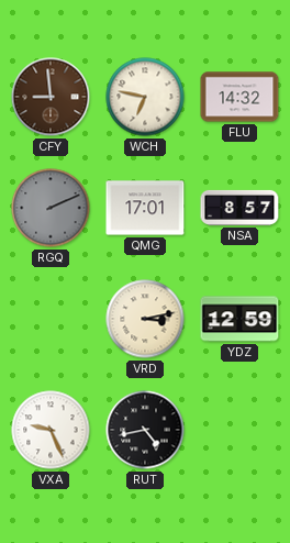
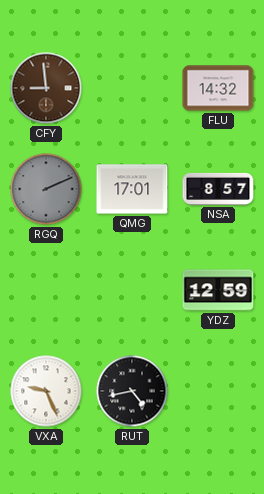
WCH: 6:47 -> none
VRD: 3:13 -> none
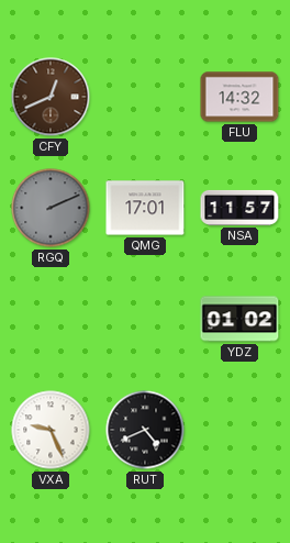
CFY: 8:59 -> 12:41
NSA: 8:57 -> 11:57
YDZ: 12:59 -> 01:02
RUT: 4:43 -> 4:41
